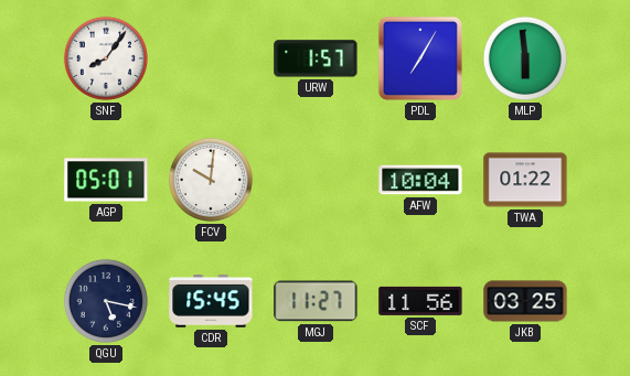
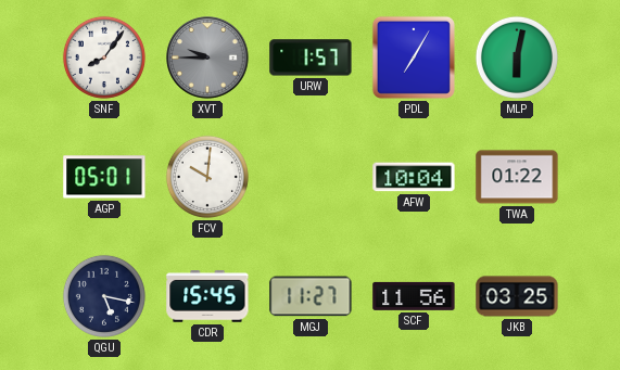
XVT: none -> 9:45
MLP: 5:59 -> 6:02
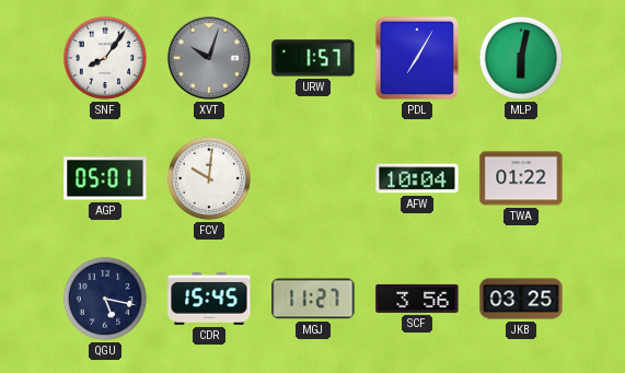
XVT: 9:45 -> 10:03
SCF: 11:56 -> 3:56
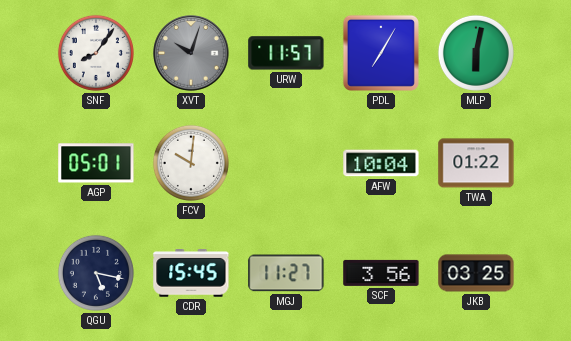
URW: 1:57 -> 11:57
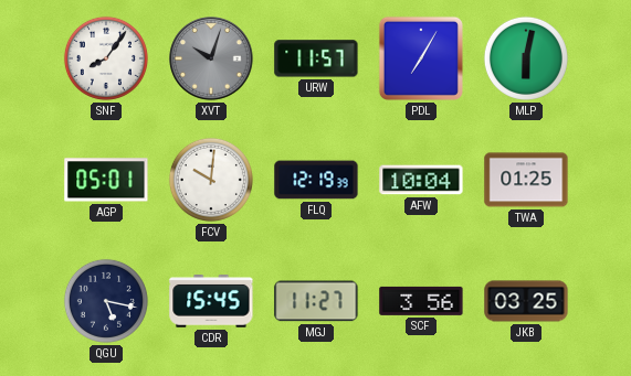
FLQ: none -> 12:19
TWA: 01:22 -> 01:25
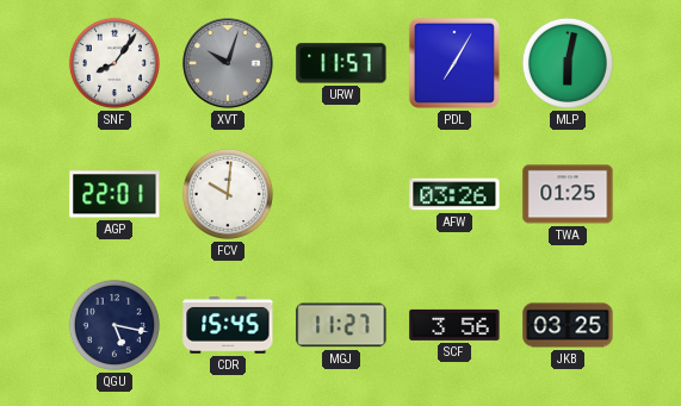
AGP: 05:01 -> 22:01
FLQ: 12:19 -> none
AFW: 10:04 -> 03:26
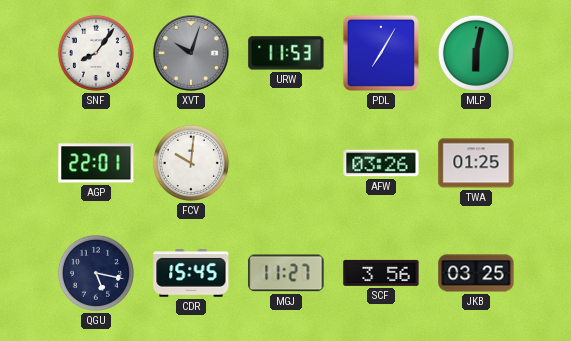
URW: 11:57 -> 11:53
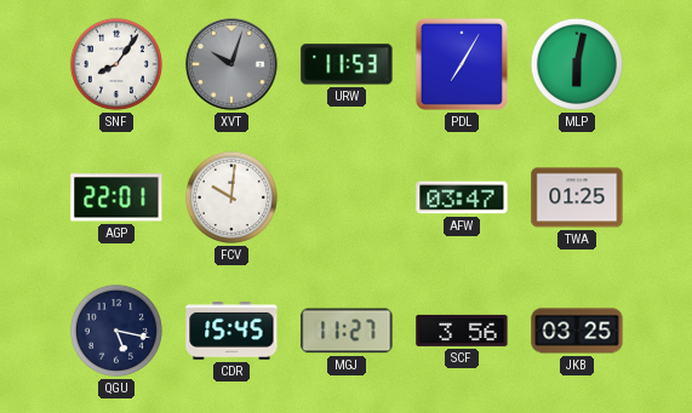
AFW: 03:26 -> 03:47
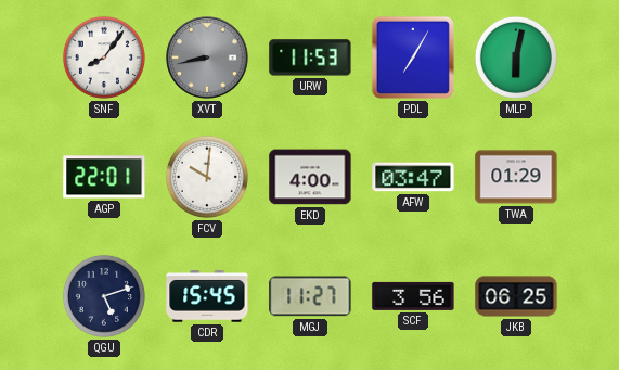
XVT: 10:03 -> 8:43
EKD: none -> 4:00
TWA: 01:25 -> 01:29
QGU: 5:17 -> 5:12
JKB: 03:25 -> 06:25
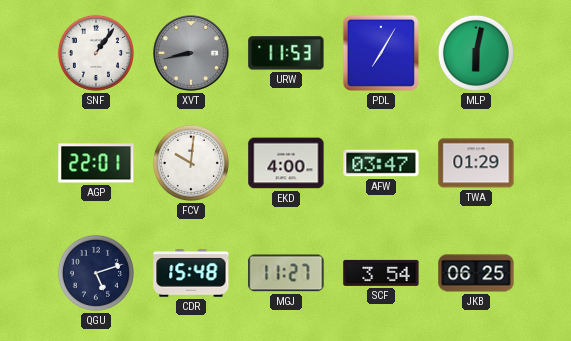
SNF: 8:06 -> 1:06
CDR: 15:45 -> 15:48
SCF: 3:56 -> 3:54
